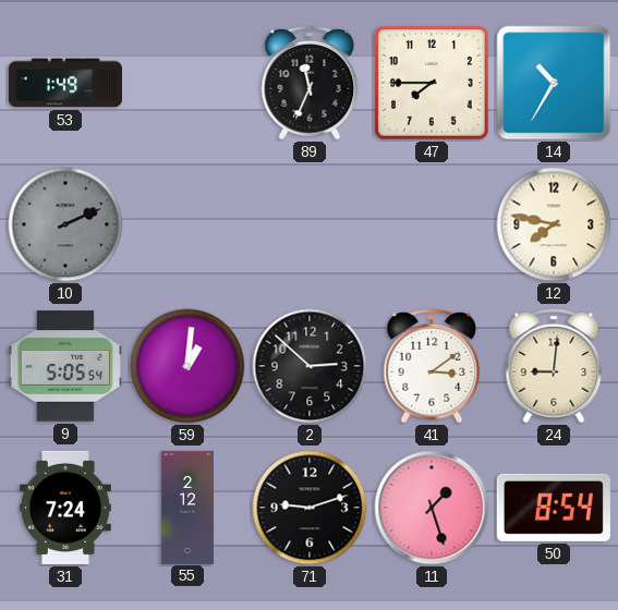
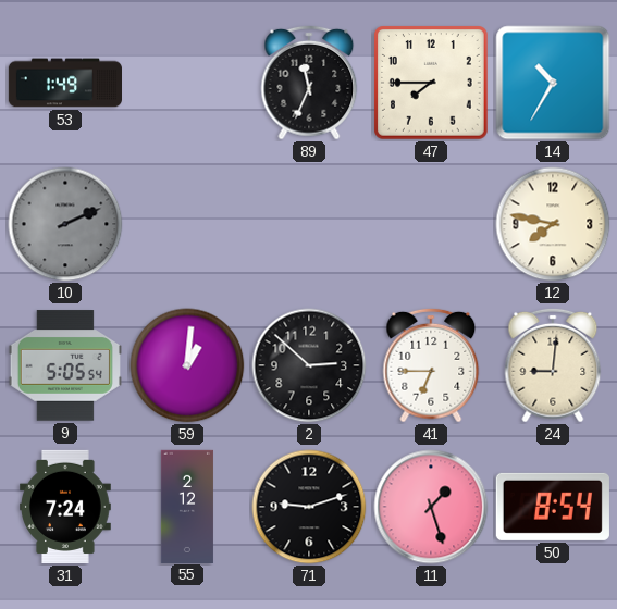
41: 3:09 -> 6:45
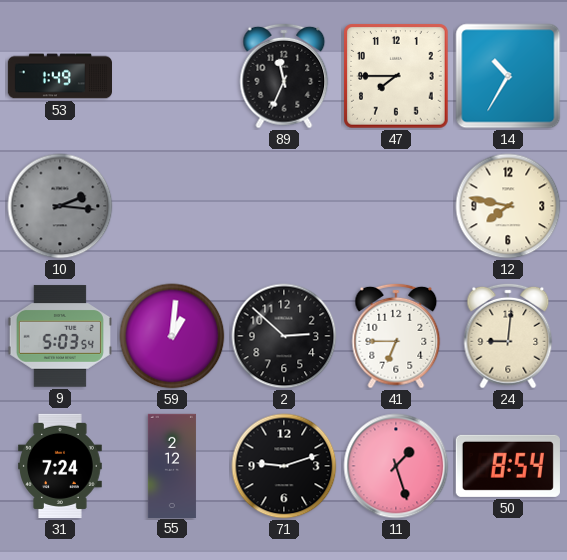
10: 2:11 -> 2:16
9: 5:05 -> 5:03
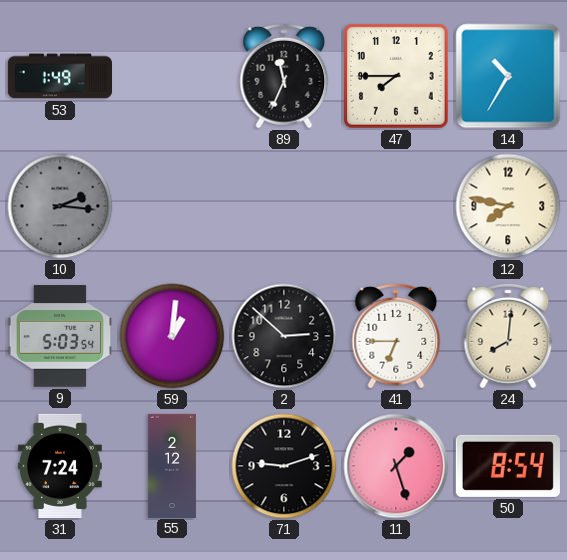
24: 9:01 -> 8:01
